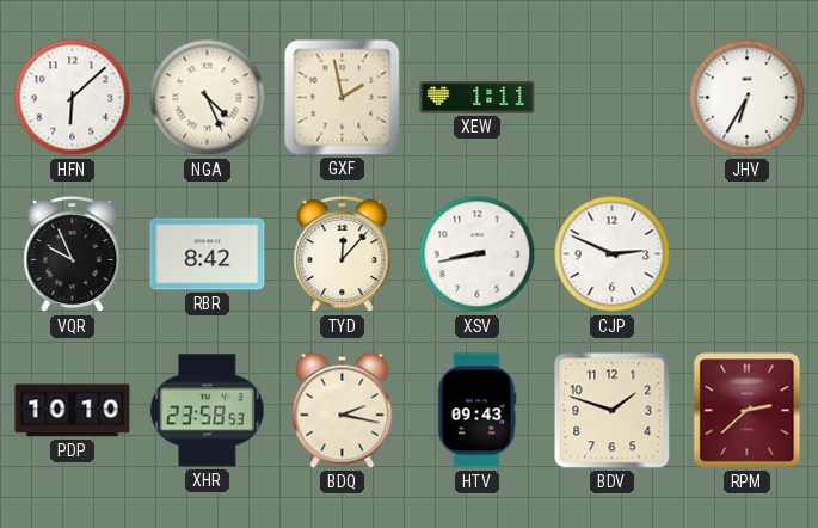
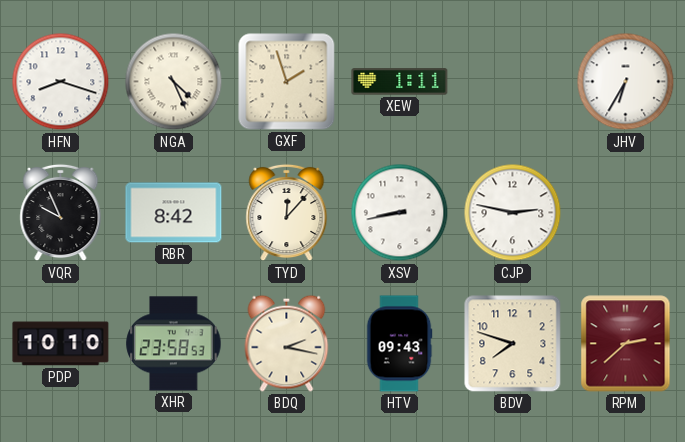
HFN: 6:08 -> 8:18
GXF: 1:58 -> 1:57
CJP: 2:49 -> 2:47
BDV: 1:48 -> 7:48
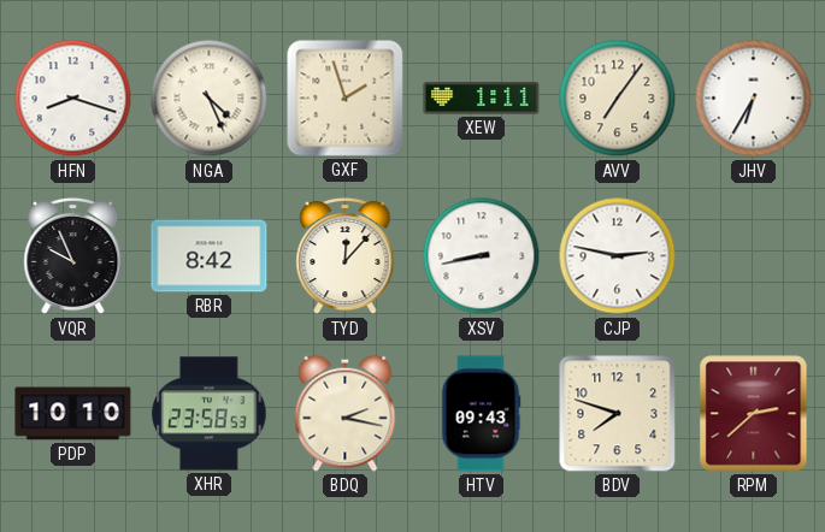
AVV: none -> 7:06
